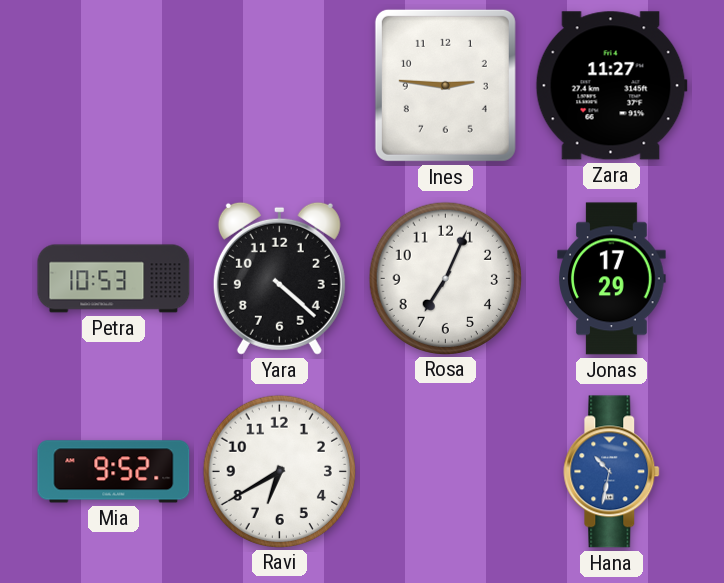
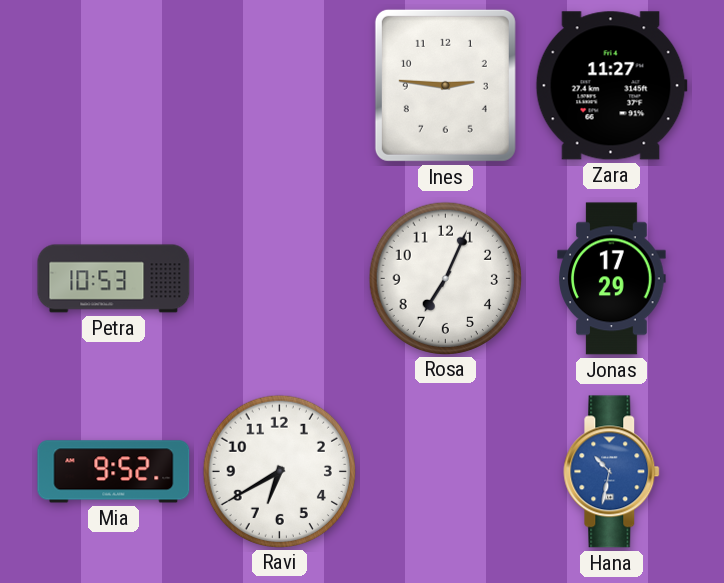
Yara: 4:22 -> none
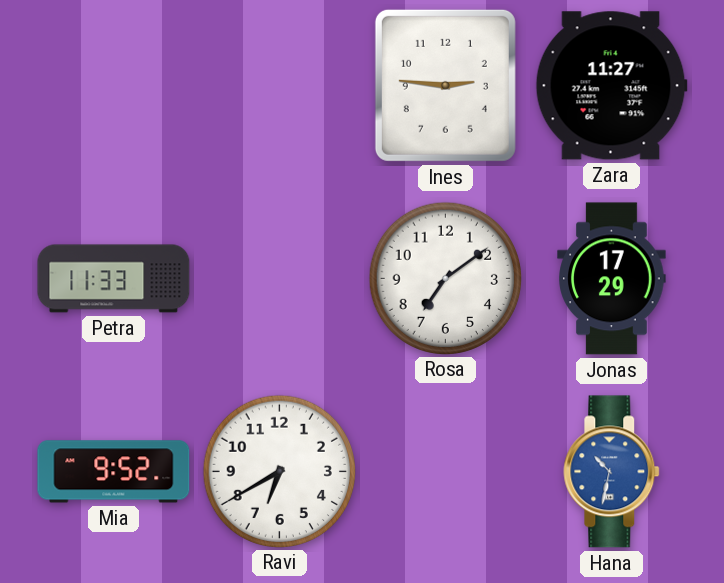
Petra: 10:53 -> 11:33
Rosa: 7:04 -> 7:09
